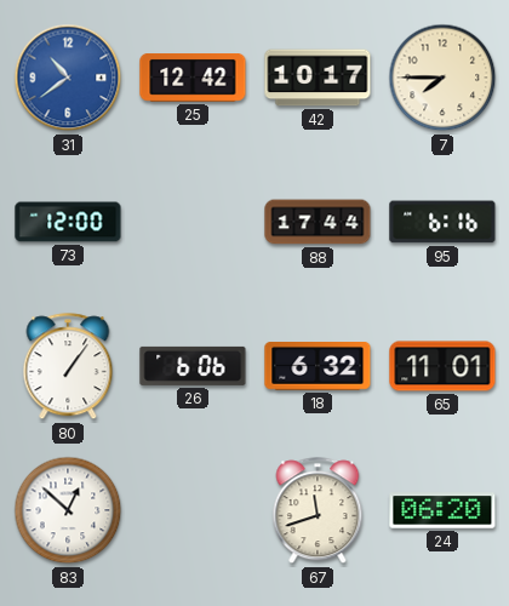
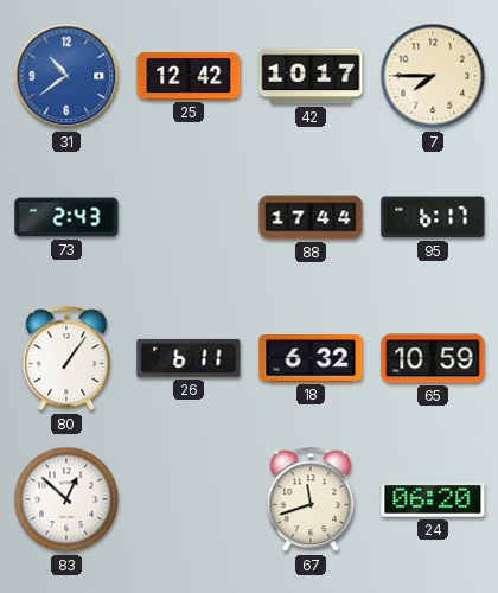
73: 12:00 -> 2:43
95: 6:16 -> 6:17
26: 6:06 -> 6:11
65: 11:01 -> 10:59
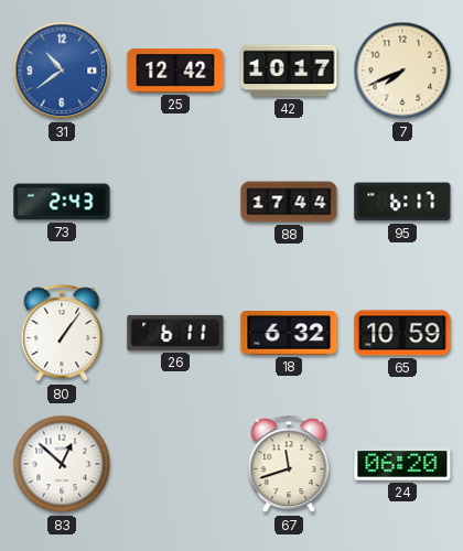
7: 7:45 -> 7:41
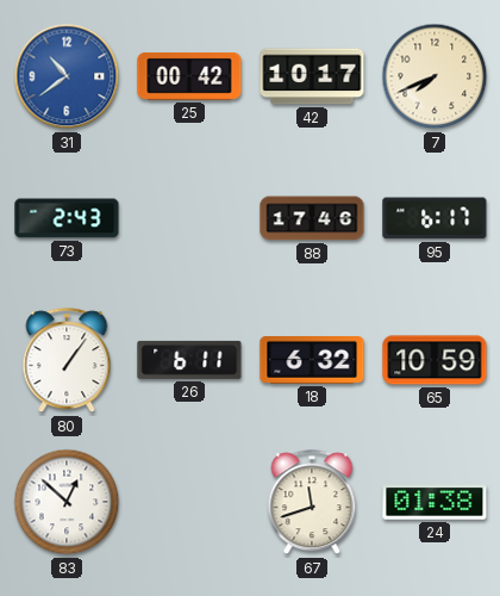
25: 12:42 -> 00:42
88: 17:44 -> 17:46
24: 06:20 -> 01:38
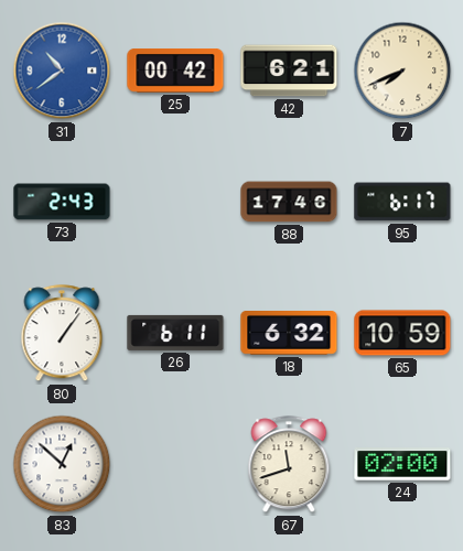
42: 10:17 -> 6:21
24: 01:38 -> 02:00
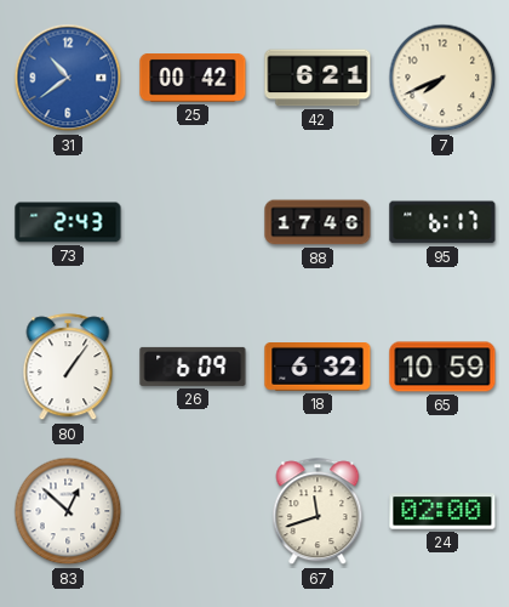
26: 6:11 -> 6:09
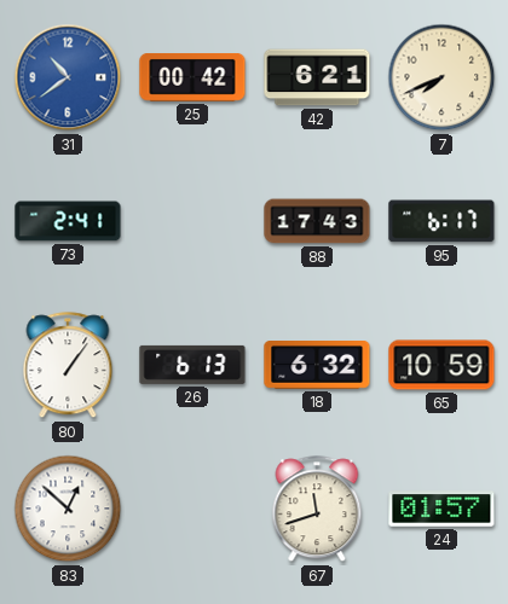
73: 2:43 -> 2:41
88: 17:46 -> 17:43
26: 6:09 -> 6:13
24: 02:00 -> 01:57
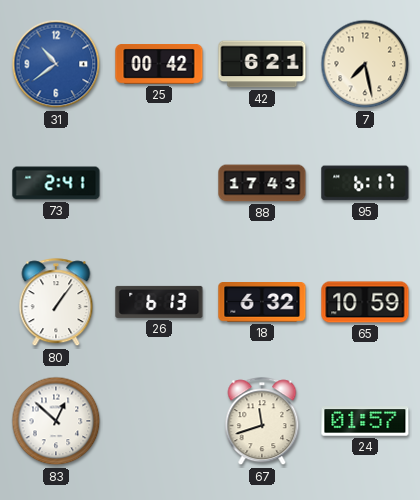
7: 7:41 -> 7:28
